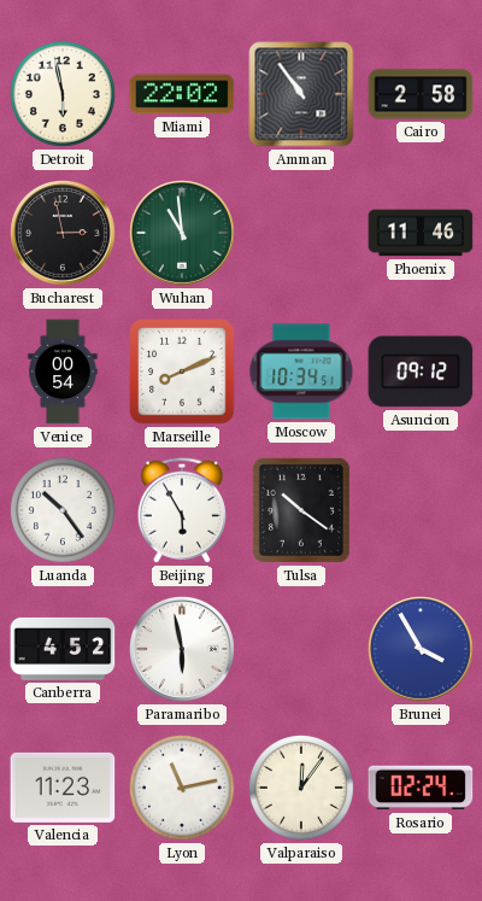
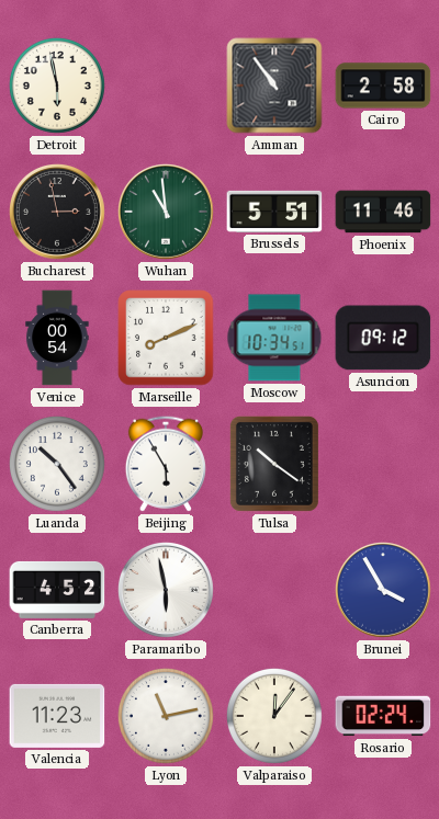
Miami: 22:02 -> none
Brussels: none -> 5:51
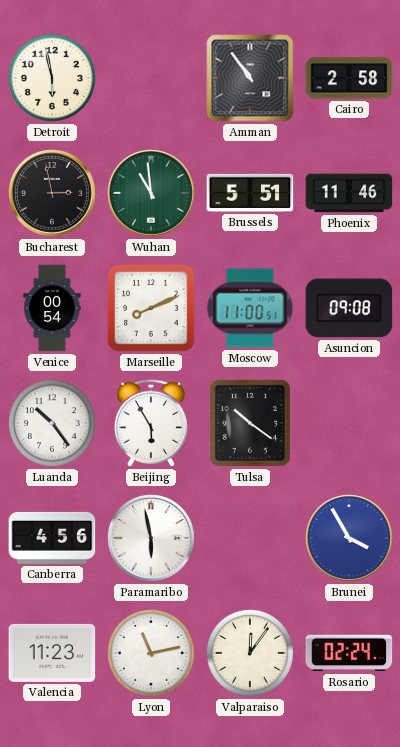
Moscow: 10:34 -> 11:00
Asuncion: 09:12 -> 09:08
Canberra: 4:52 -> 4:56
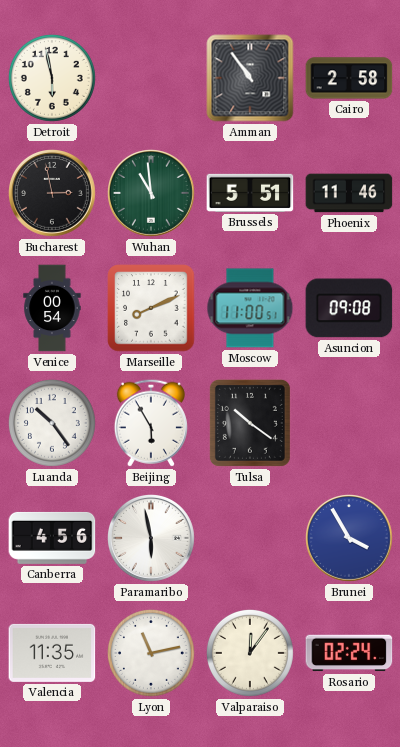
Valencia: 11:23 -> 11:35
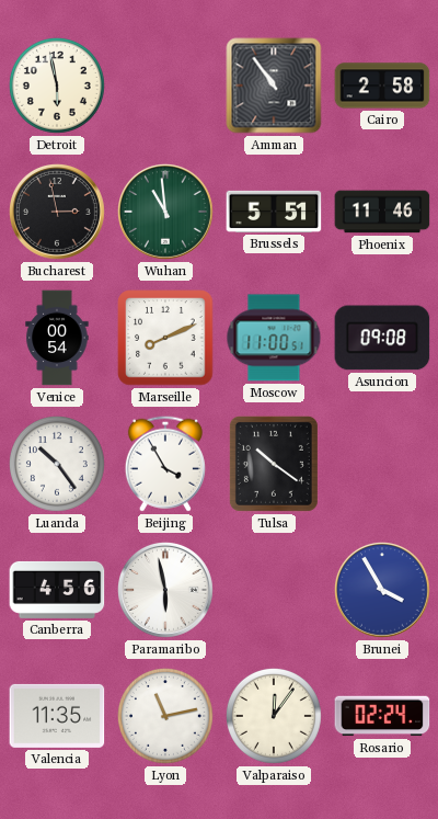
Beijing: 5:55 -> 3:55
